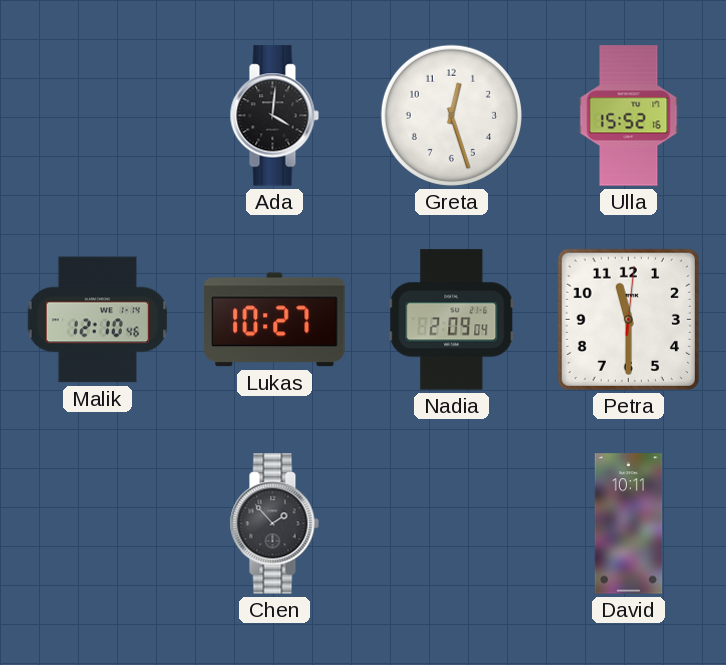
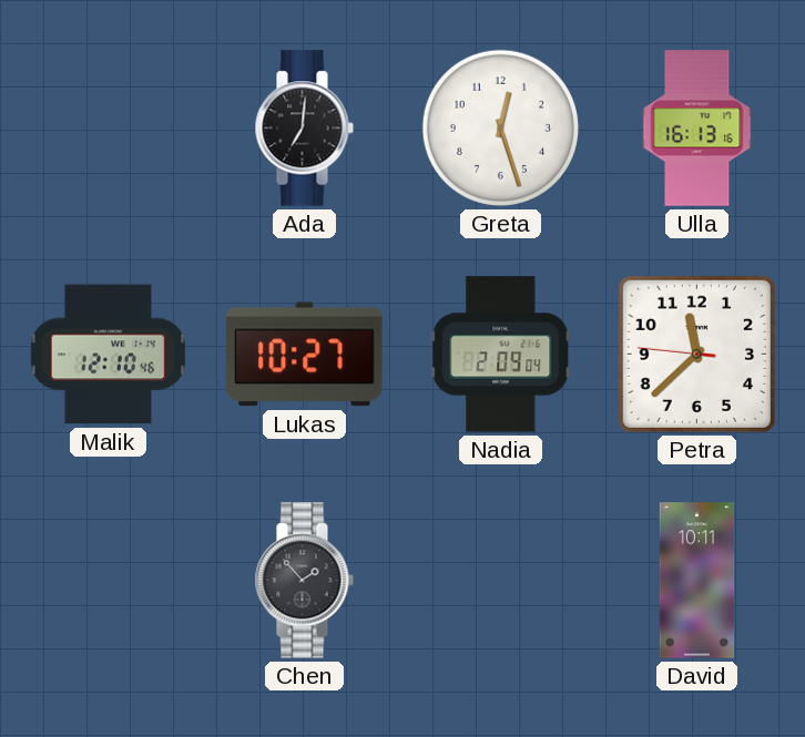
Ada: 4:01 -> 7:01
Ulla: 15:52 -> 16:13
Petra: 11:30 -> 11:37
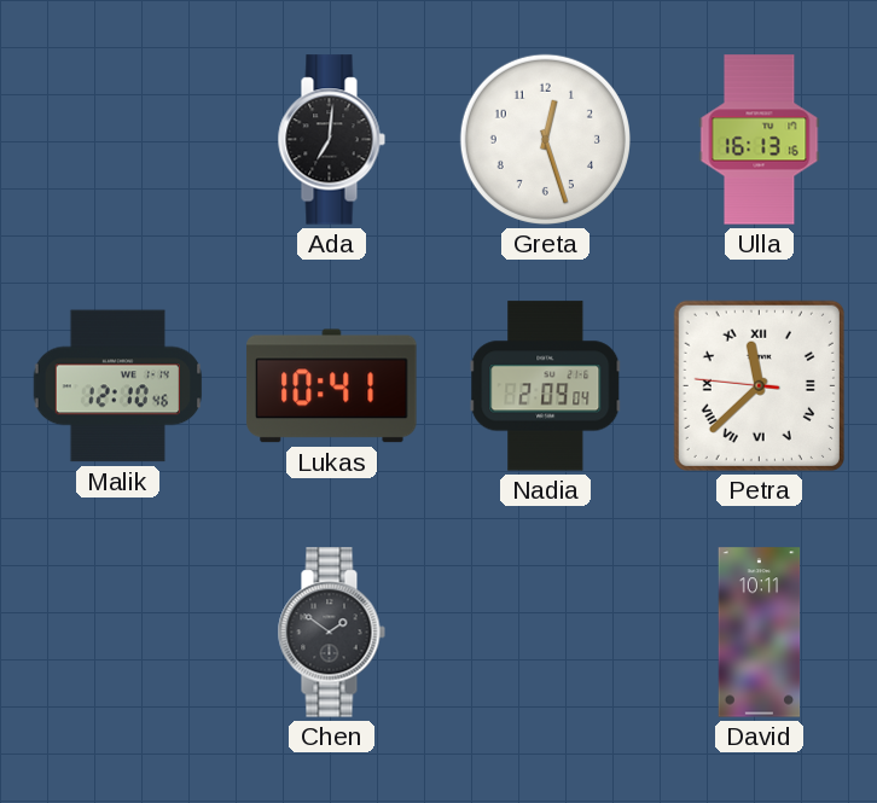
Lukas: 10:27 -> 10:41
Petra numerals: Arabic -> Roman
Chen: 1:53 -> 1:51
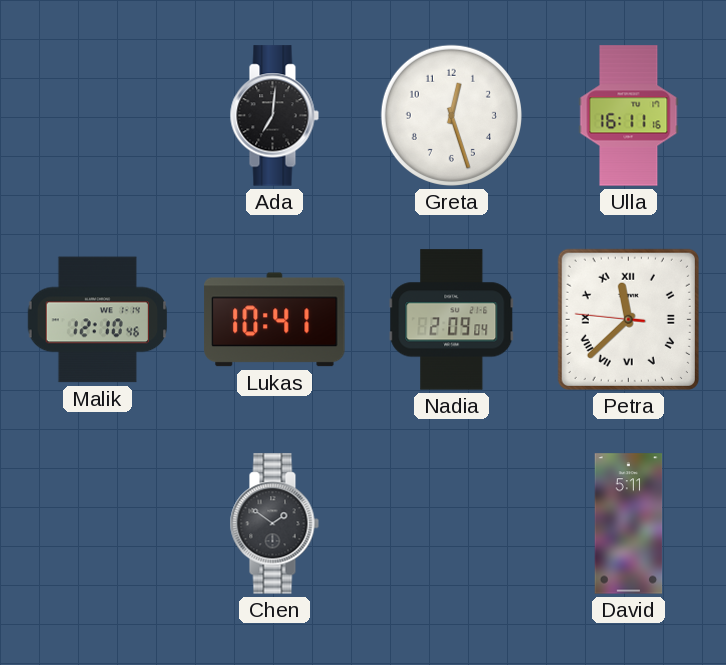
Ulla: 16:13 -> 16:11
David: 10:11 -> 5:11
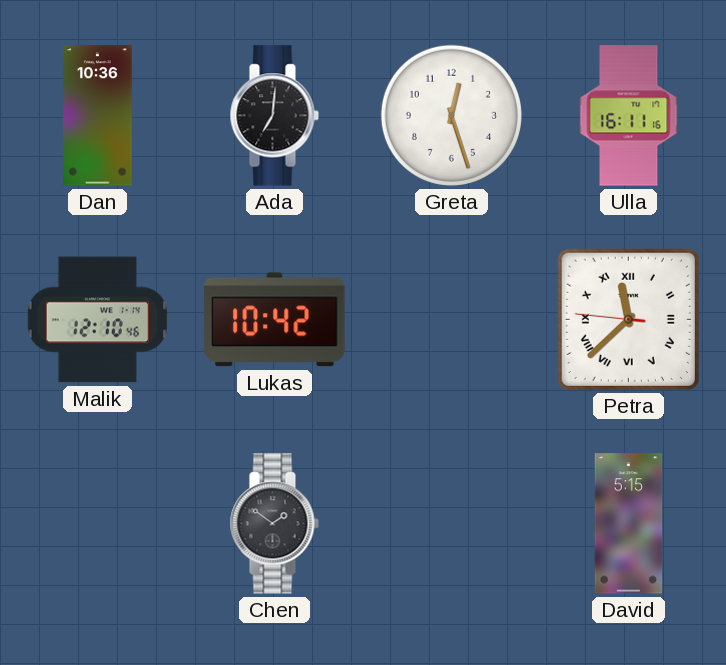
Dan: none -> 10:36
Lukas: 10:41 -> 10:42
Nadia: 2:09 -> none
David: 5:11 -> 5:15
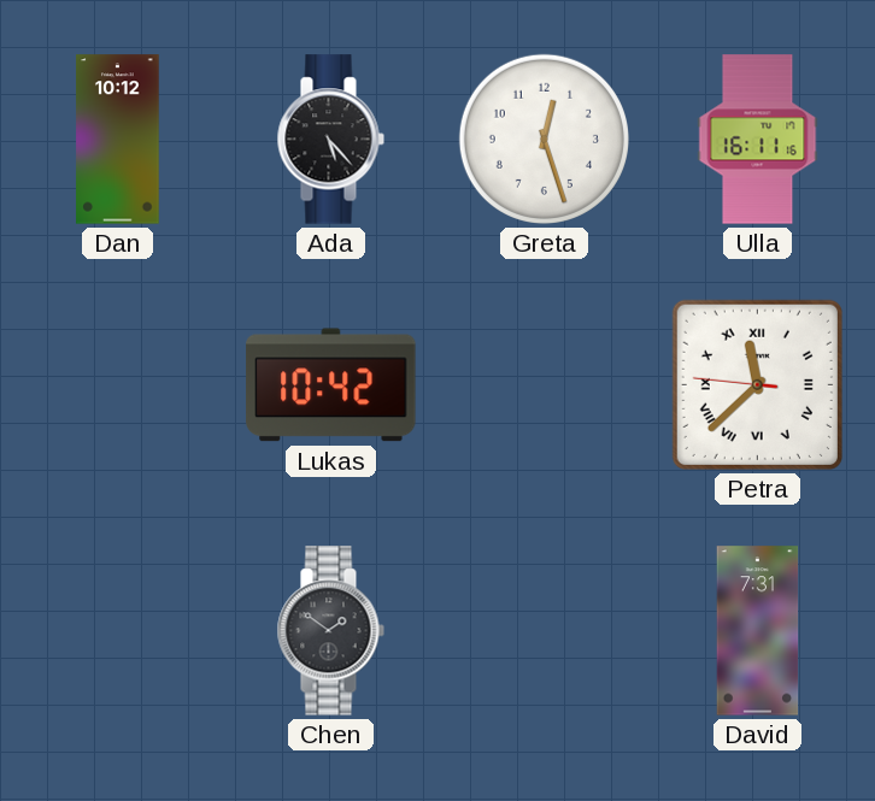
Dan: 10:36 -> 10:12
Ada: 7:01 -> 5:23
Malik: 12:10 -> none
David: 5:15 -> 7:31
